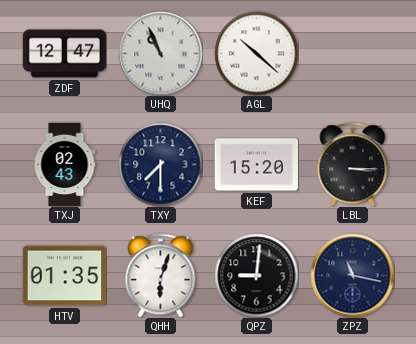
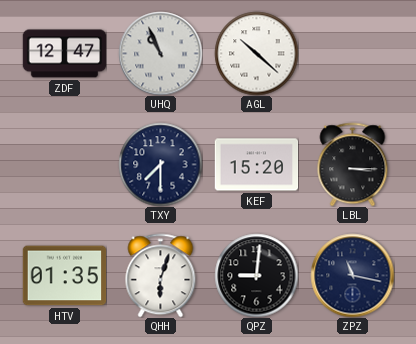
TXJ: 02:43 -> none
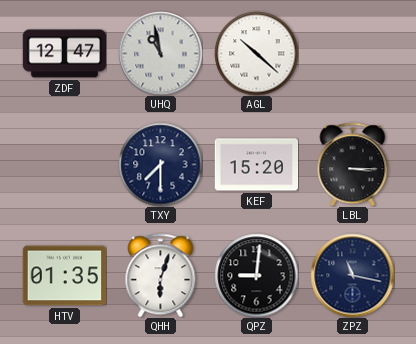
UHQ: 10:56 -> 10:58
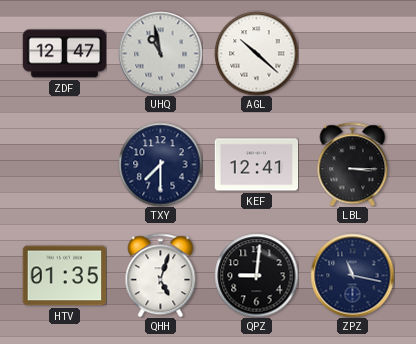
KEF: 15:20 -> 12:41
QHH: 6:03 -> 5:03
